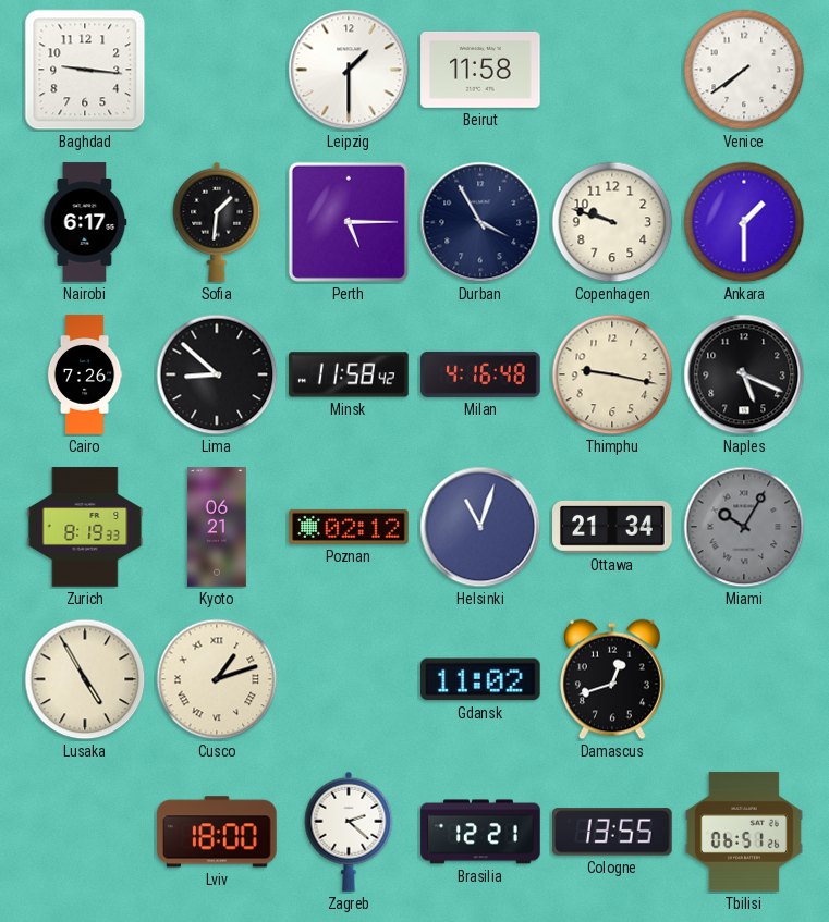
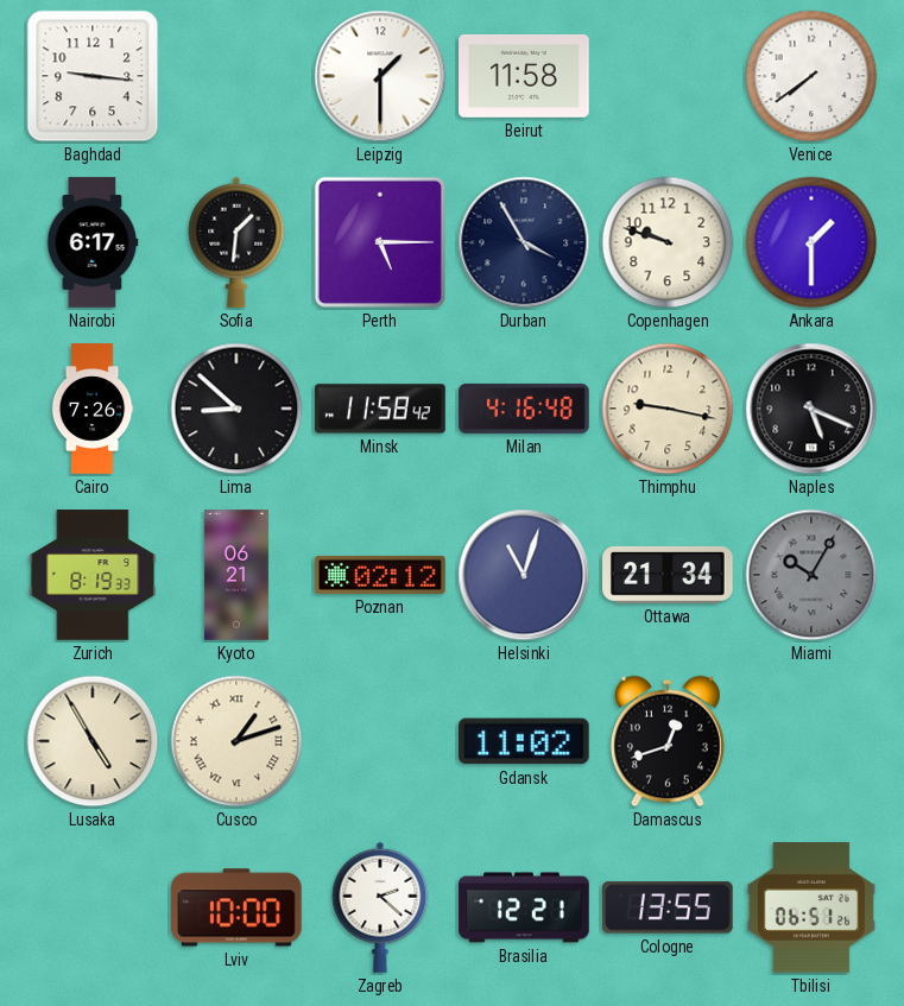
Lviv: 18:00 -> 10:00
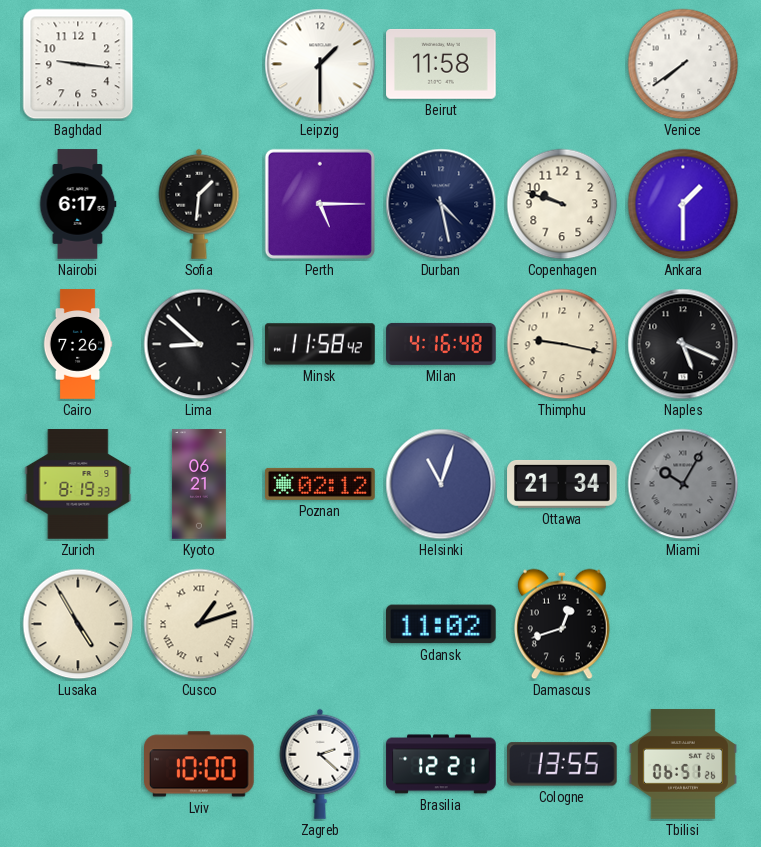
Durban: 3:55 -> 4:28
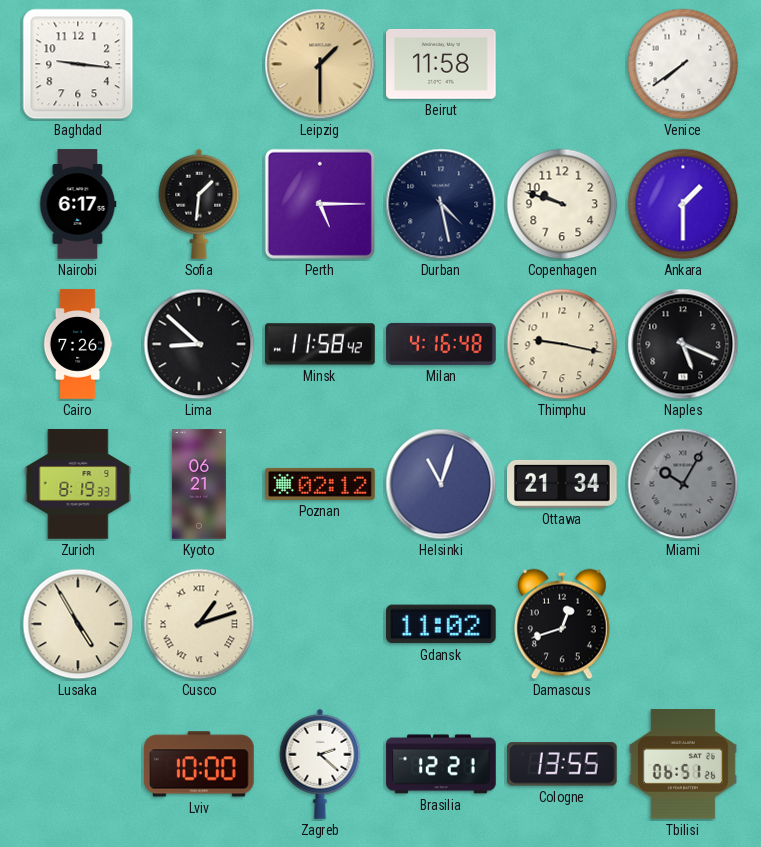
Leipzig dial: white -> champagne
